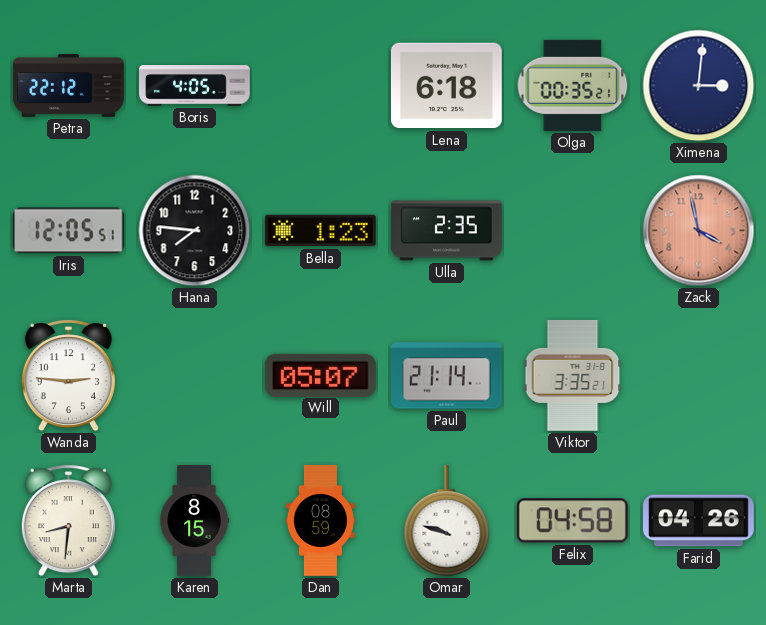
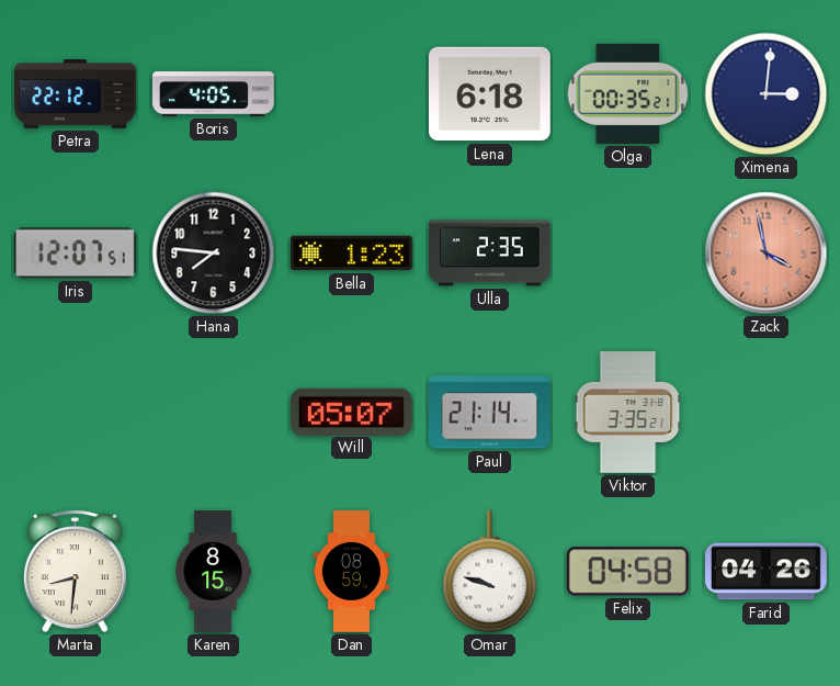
Iris: 12:05 -> 12:07
Wanda: 2:46 -> none
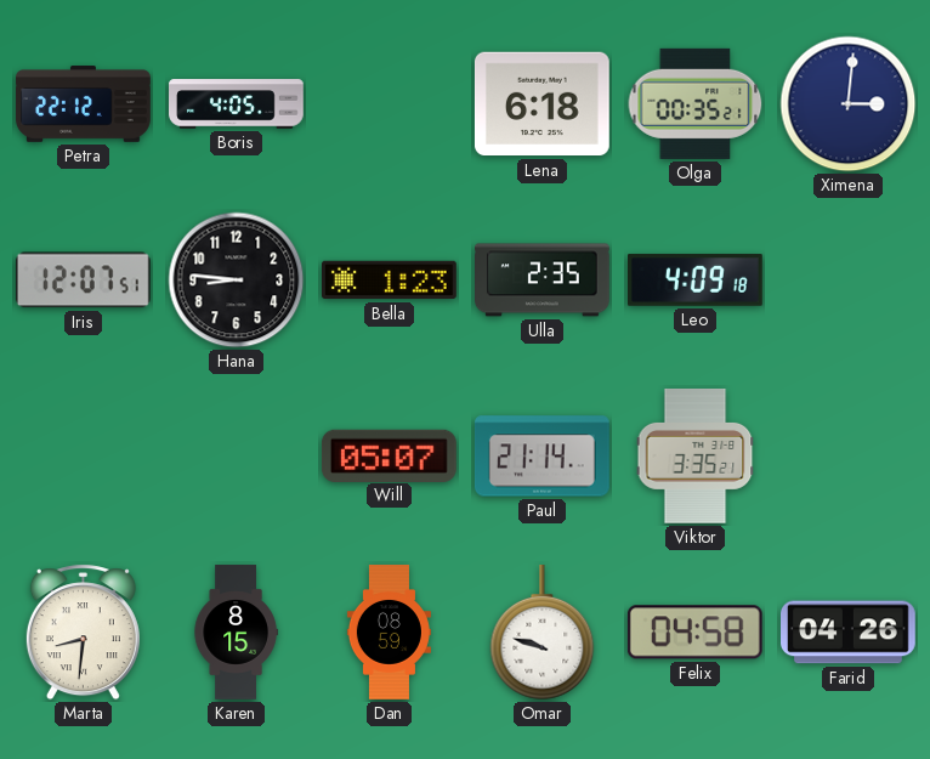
Hana: 7:46 -> 8:46
Leo: none -> 4:09
Zack: 3:58 -> none
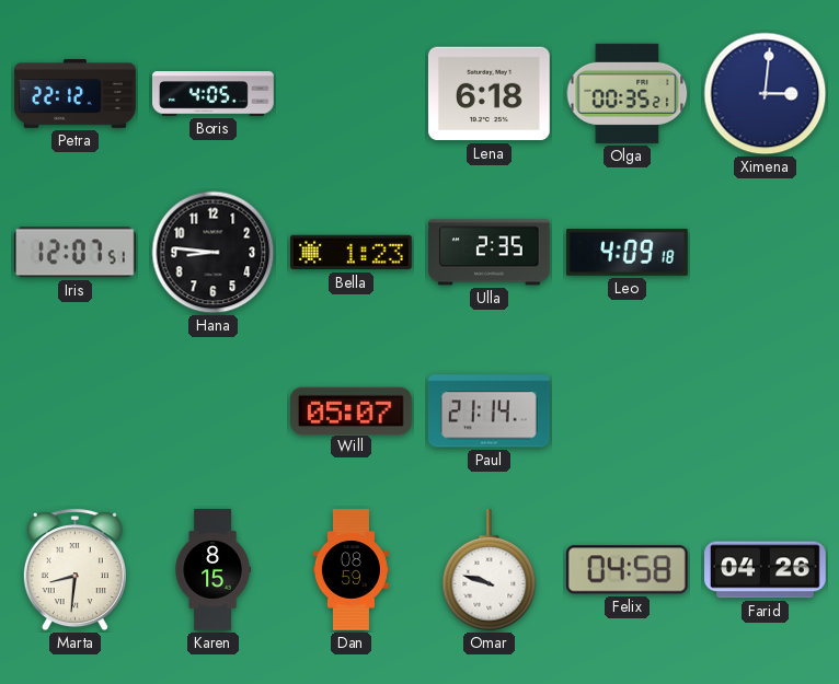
Viktor: 3:35 -> none
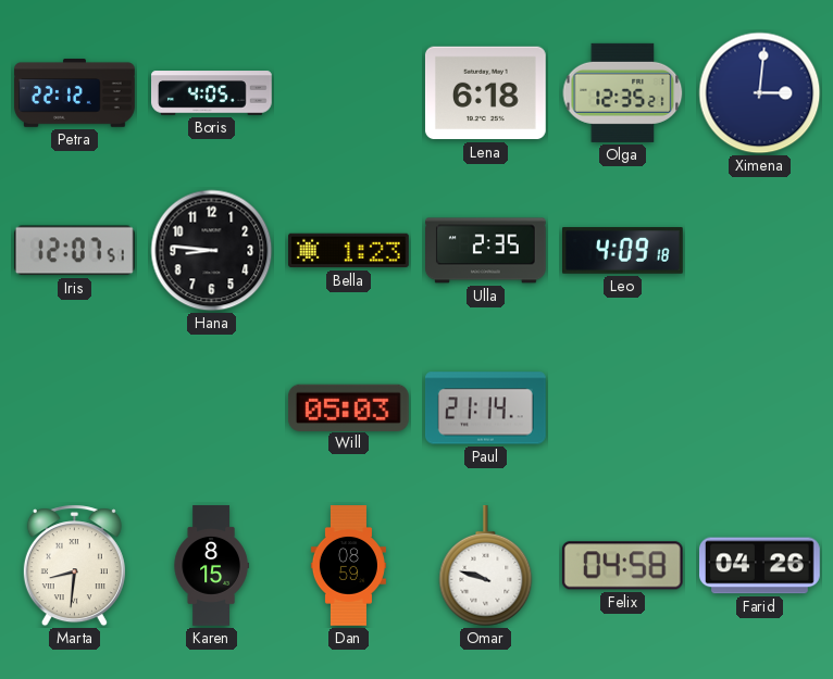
Olga: 00:35 -> 12:35
Will: 05:07 -> 05:03
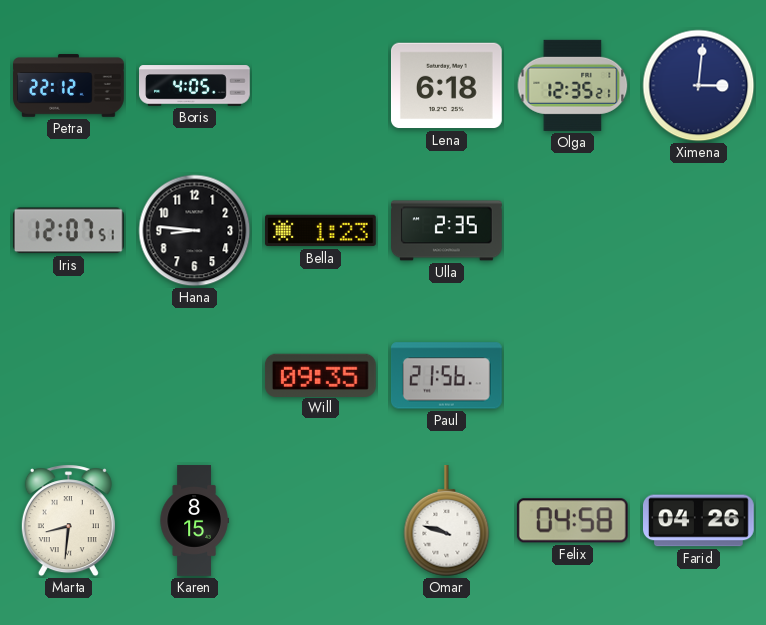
Leo: 4:09 -> none
Will: 05:03 -> 09:35
Paul: 21:14 -> 21:56
Dan: 08:59 -> none
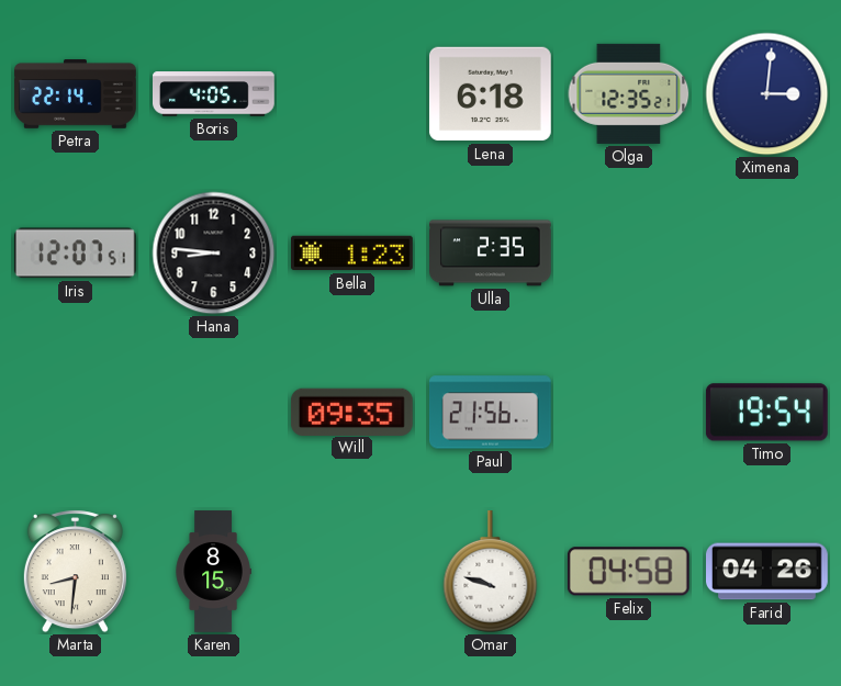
Petra: 22:12 -> 22:14
Timo: none -> 19:54
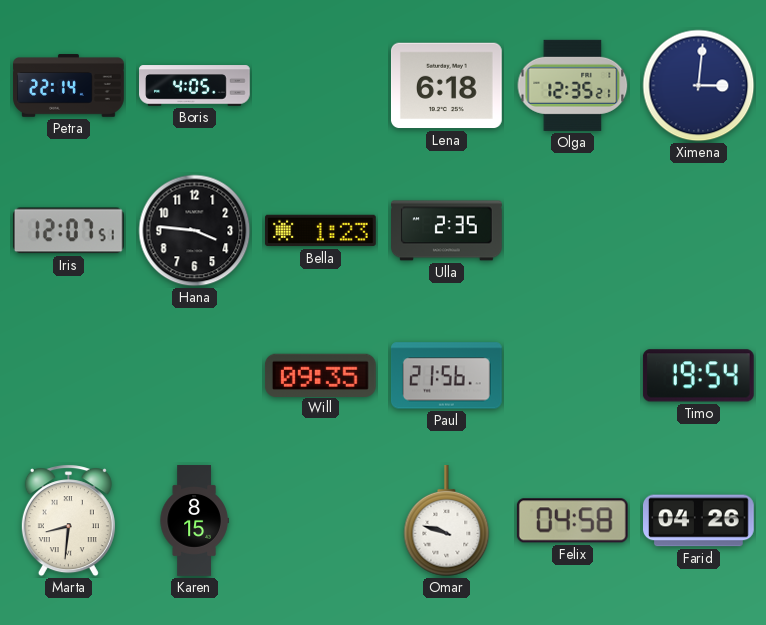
Hana: 8:46 -> 3:46
